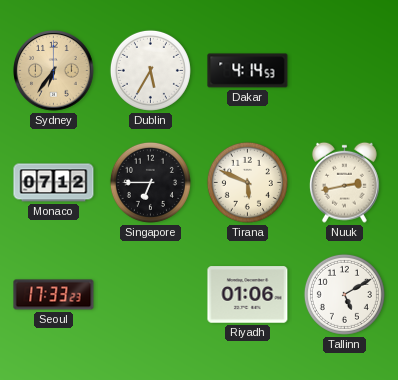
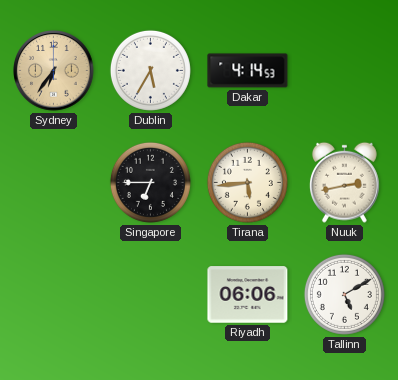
Monaco: 07:12 -> none
Tirana: 5:49 -> 5:44
Seoul: 17:33 -> none
Riyadh: 01:06 -> 06:06
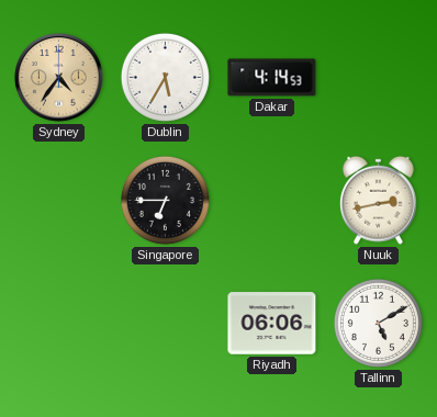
Sydney: 6:36 -> 4:36
Tirana: 5:44 -> none
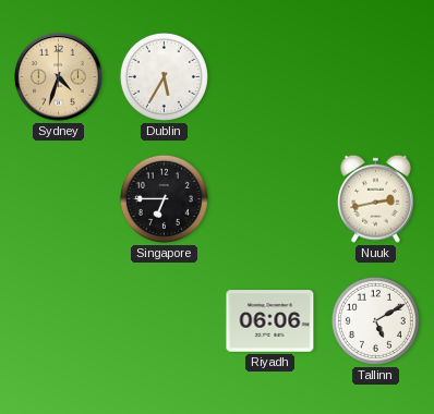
Sydney: 4:36 -> 4:33
Dakar: 4:14 -> none
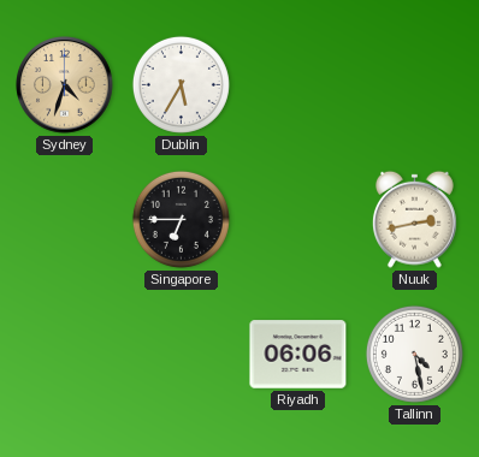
Tallinn: 5:10 -> 4:28
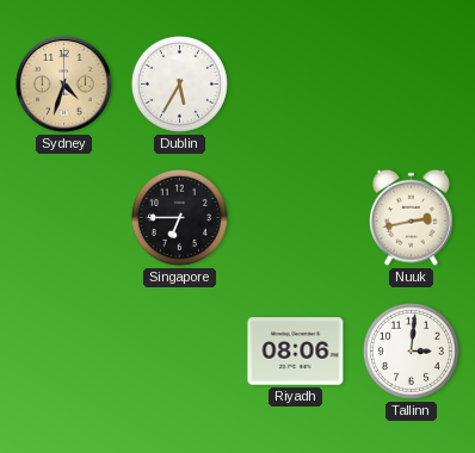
Riyadh: 06:06 -> 08:06
Tallinn: 4:28 -> 3:01
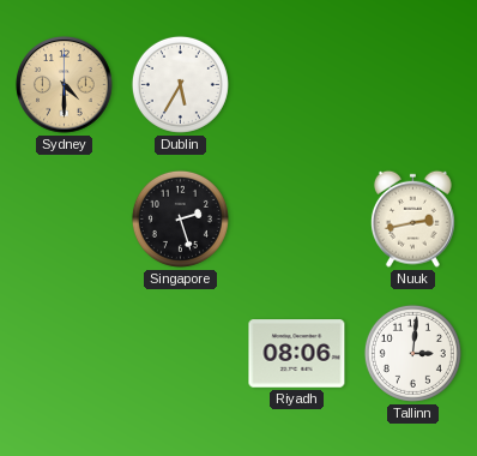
Sydney: 4:33 -> 4:30
Singapore: 6:45 -> 2:27
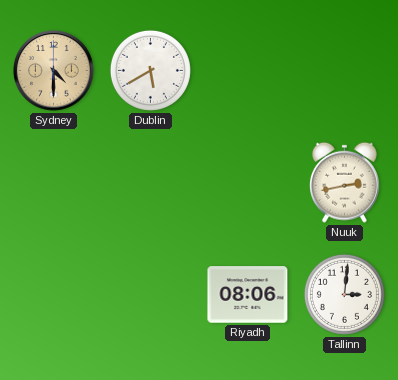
Dublin: 5:35 -> 5:40
Singapore: 2:27 -> none
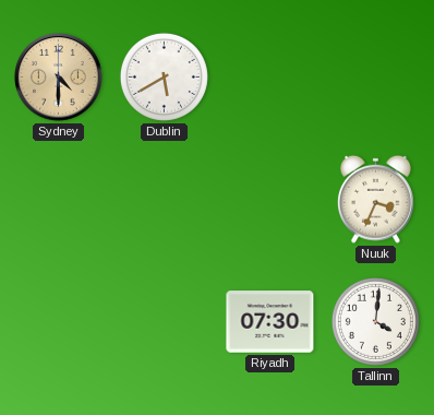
Nuuk: 2:43 -> 3:34
Riyadh: 08:06 -> 07:30
Tallinn: 3:01 -> 4:01
